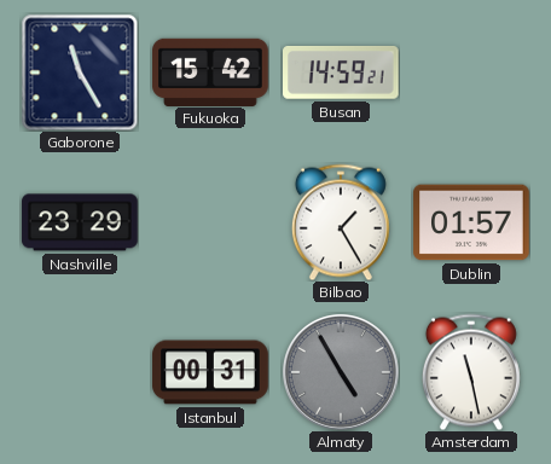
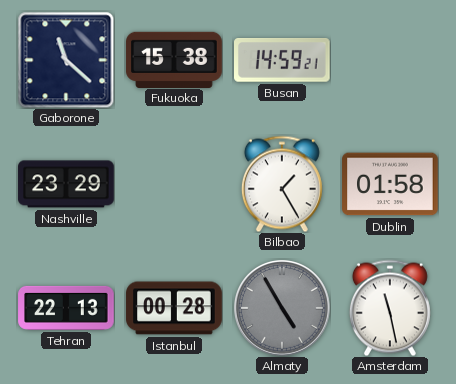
Gaborone: 11:25 -> 11:22
Fukuoka: 15:42 -> 15:38
Dublin: 01:57 -> 01:58
Tehran: none -> 22:13
Istanbul: 00:31 -> 00:28
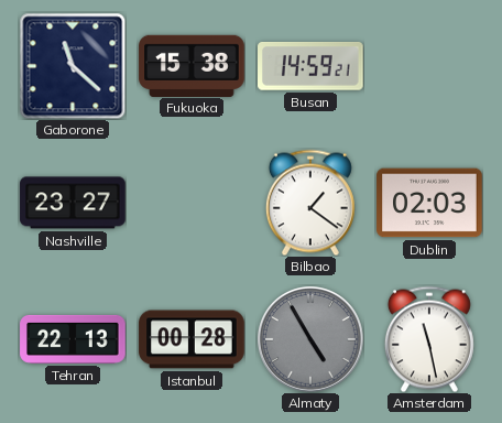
Nashville: 23:29 -> 23:27
Bilbao: 1:25 -> 1:21
Dublin: 01:58 -> 02:03
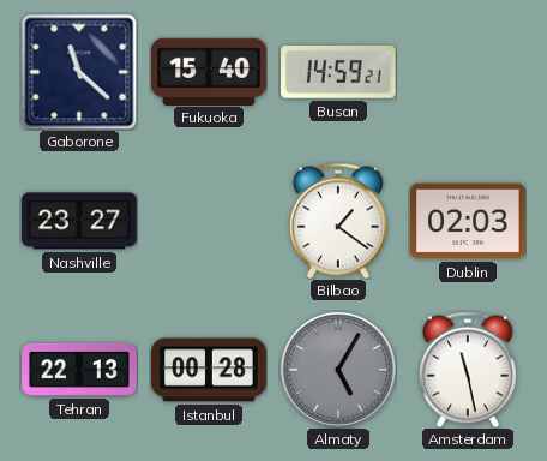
Fukuoka: 15:38 -> 15:40
Almaty: 4:55 -> 5:05
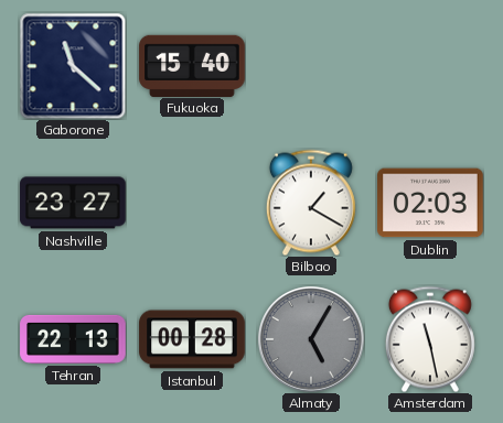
Busan: 14:59 -> none
Bilbao: 1:21 -> 1:20
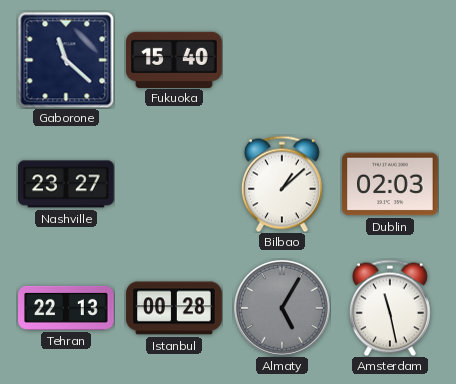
Bilbao: 1:20 -> 1:08
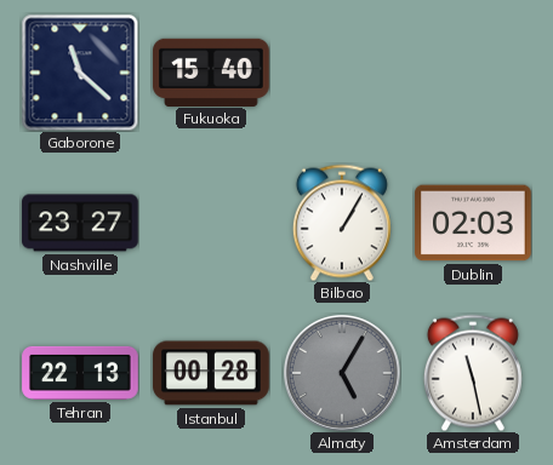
Bilbao: 1:08 -> 1:05
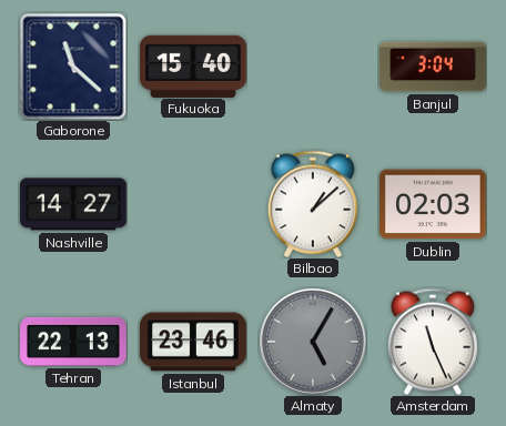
Banjul: none -> 3:04
Nashville: 23:27 -> 14:27
Bilbao: 1:05 -> 1:08
Istanbul: 00:28 -> 23:46
Amsterdam: 11:28 -> 11:26
